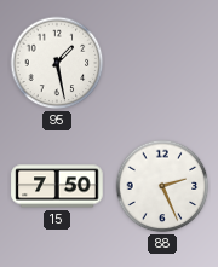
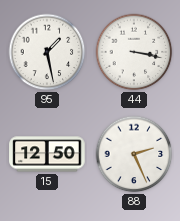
44: none -> 3:17
15: 7:50 -> 12:50
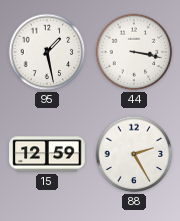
15: 12:50 -> 12:59
88: 2:26 -> 2:25
